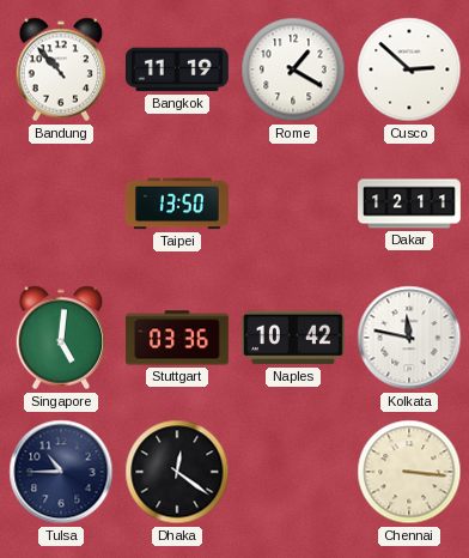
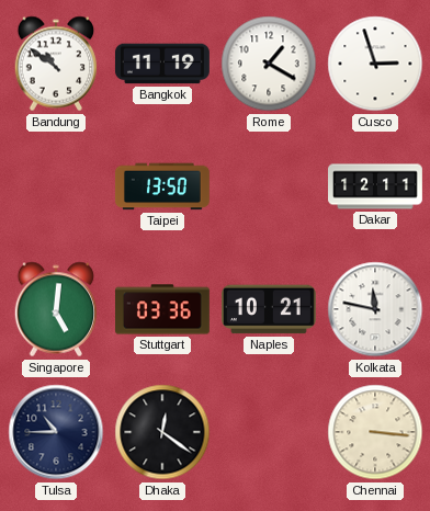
Bandung: 10:53 -> 10:51
Cusco: 2:52 -> 2:57
Naples: 10:42 -> 10:21
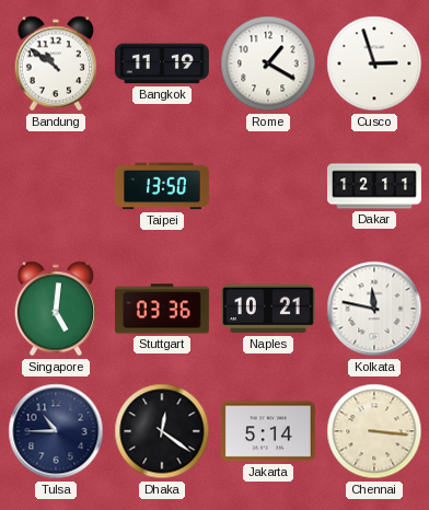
Jakarta: none -> 5:14
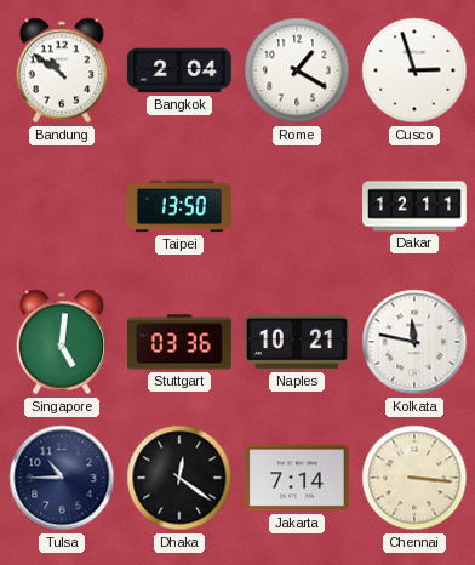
Bangkok: 11:19 -> 2:04
Jakarta: 5:14 -> 7:14
